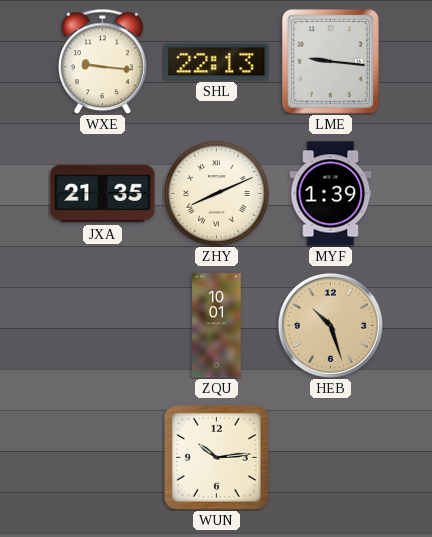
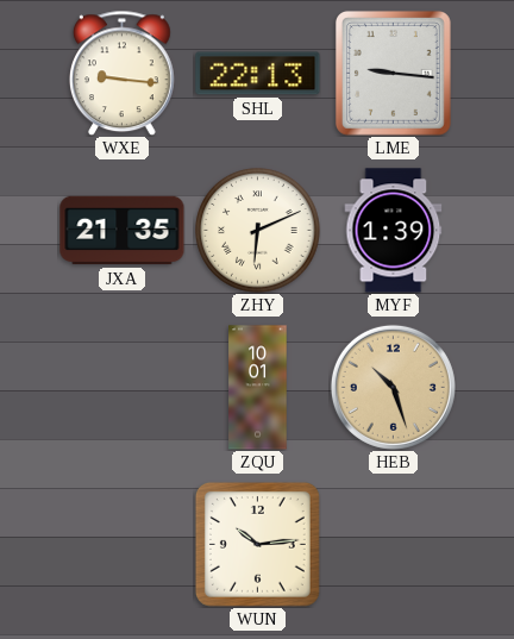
ZHY: 8:11 -> 6:11
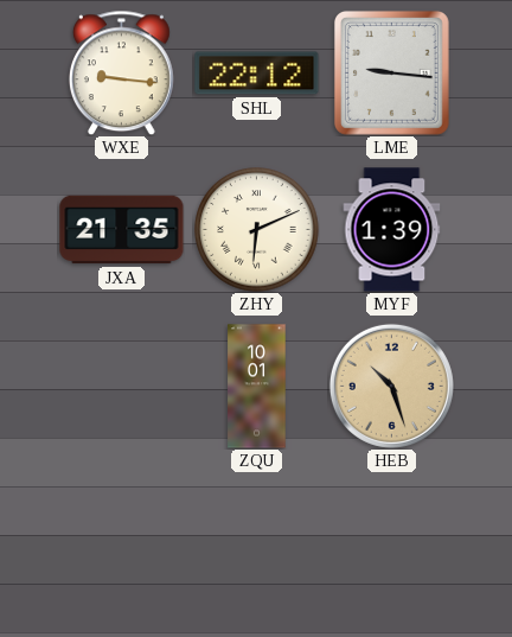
SHL: 22:13 -> 22:12
WUN: 10:14 -> none
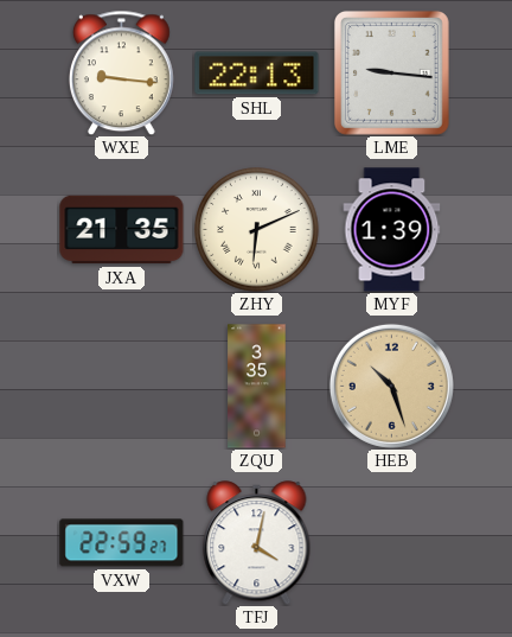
SHL: 22:12 -> 22:13
ZQU: 10:01 -> 3:35
VXW: none -> 22:59
TFJ: none -> 4:02
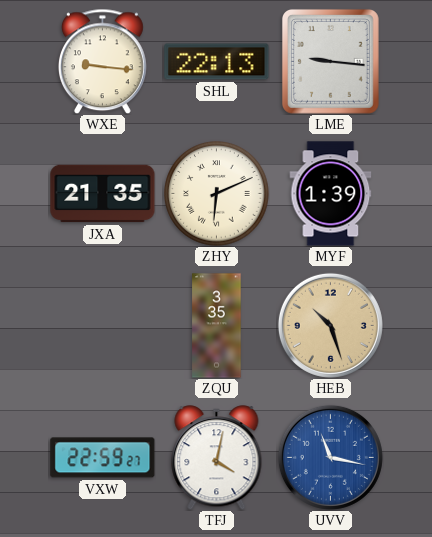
UVV: none -> 11:17
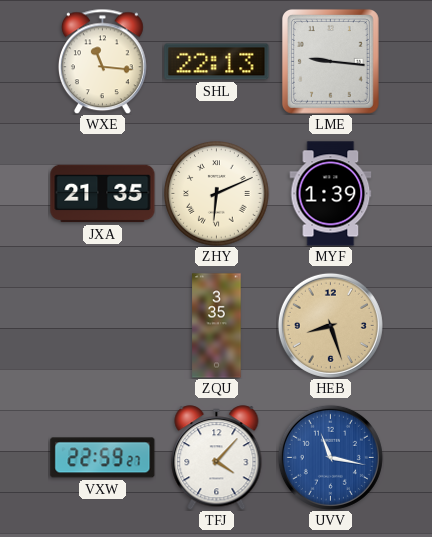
WXE: 9:16 -> 11:16
HEB: 10:27 -> 8:27
TFJ: 4:02 -> 4:07
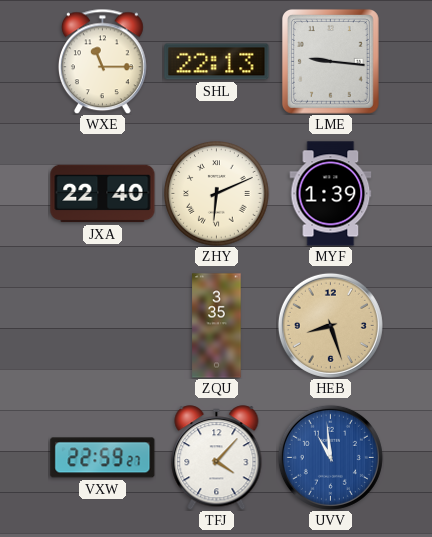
WXE: 11:16 -> 11:15
JXA: 21:35 -> 22:40
UVV: 11:17 -> 10:59
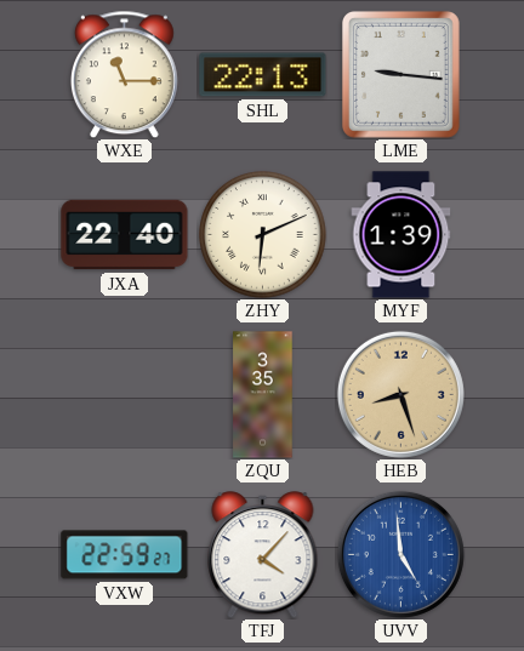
UVV: 10:59 -> 4:59
